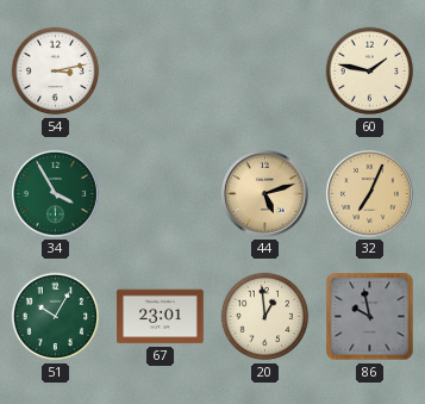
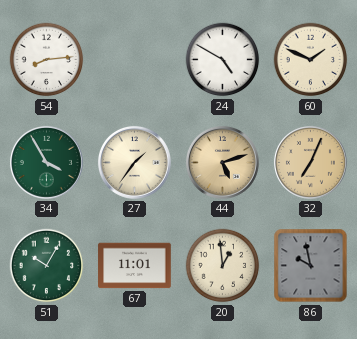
54: 3:13 -> 8:14
24: none -> 4:50
60: 1:47 -> 1:49
27: none -> 1:36
67: 23:01 -> 11:01
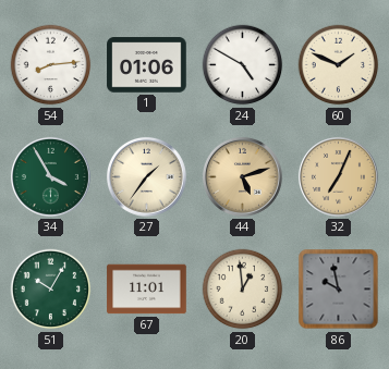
1: none -> 01:06
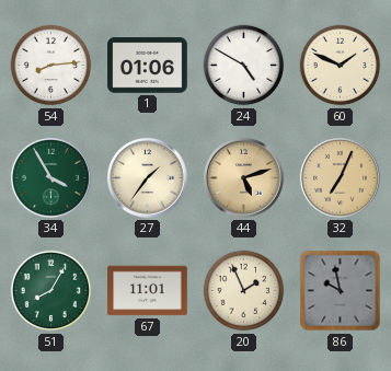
51: 10:05 -> 8:05
20: 12:59 -> 1:56
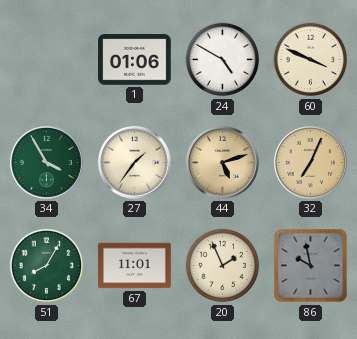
54: 8:14 -> none
60: 1:49 -> 3:49
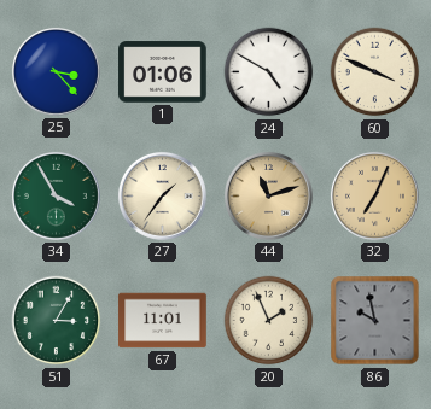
25: none -> 3:23
44: 5:12 -> 11:12
51: 8:05 -> 3:05
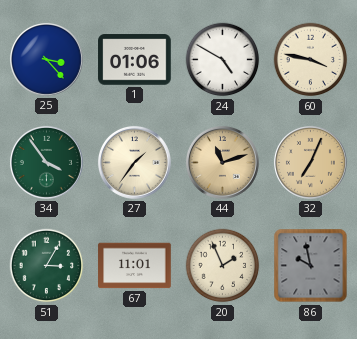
60: 3:49 -> 3:47
34: 3:55 -> 3:54
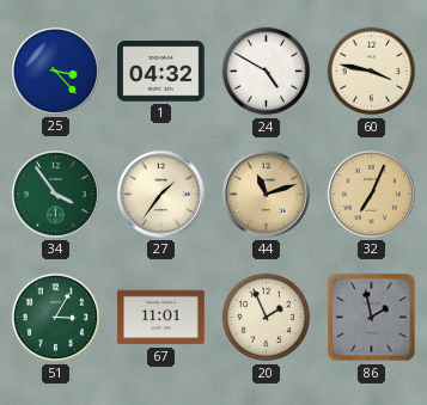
1: 01:06 -> 04:32
86: 9:58 -> 1:58
